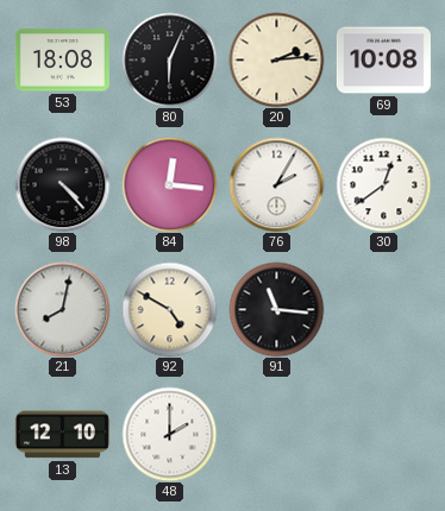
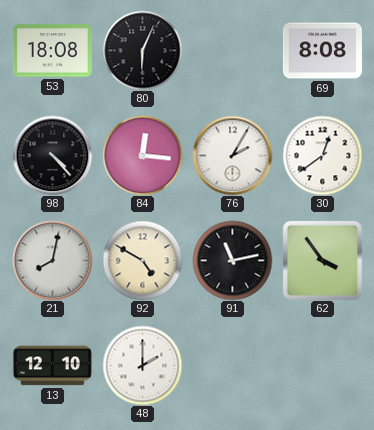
20: 2:14 -> none
69: 10:08 -> 8:08
91: 11:16 -> 11:13
62: none -> 3:54
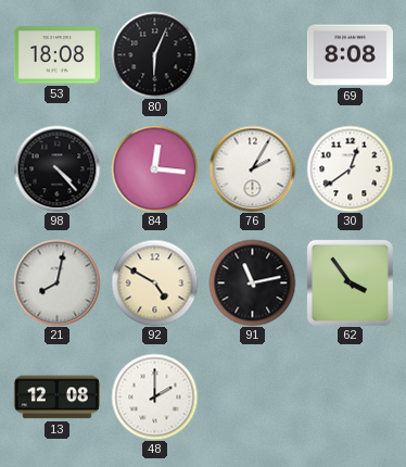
13: 12:10 -> 12:08
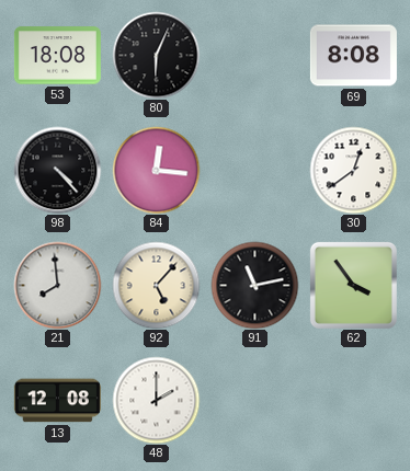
76: 2:05 -> none
21: 8:02 -> 7:59
92: 4:50 -> 5:07
